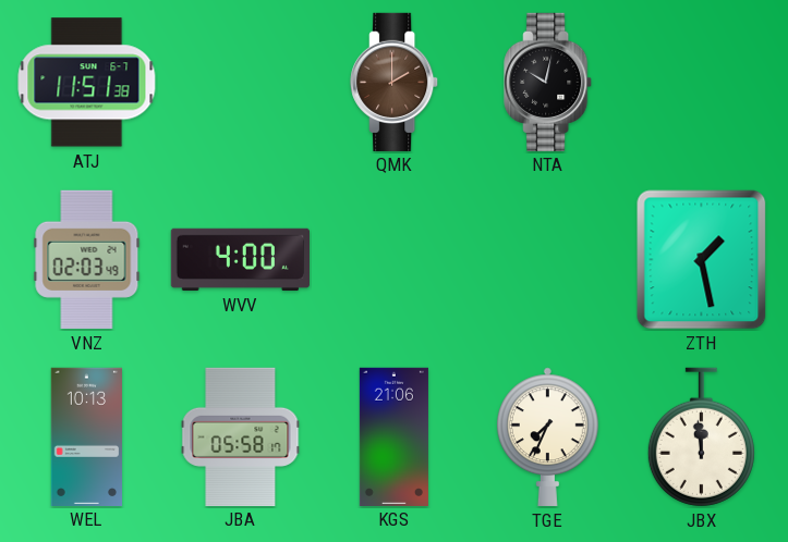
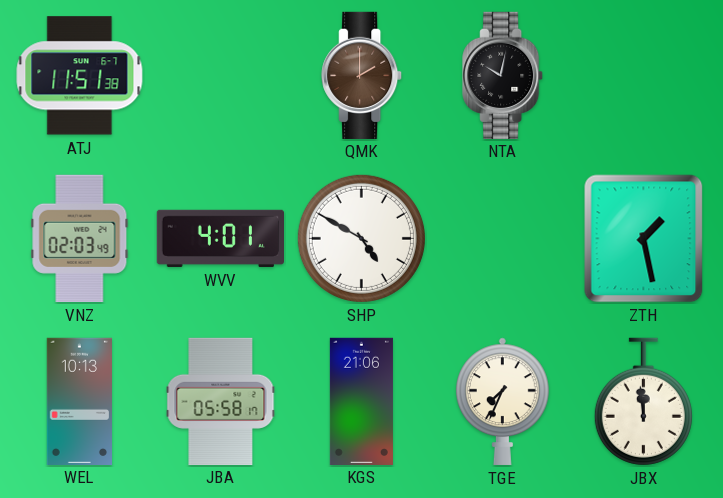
WVV: 4:00 -> 4:01
SHP: none -> 4:50
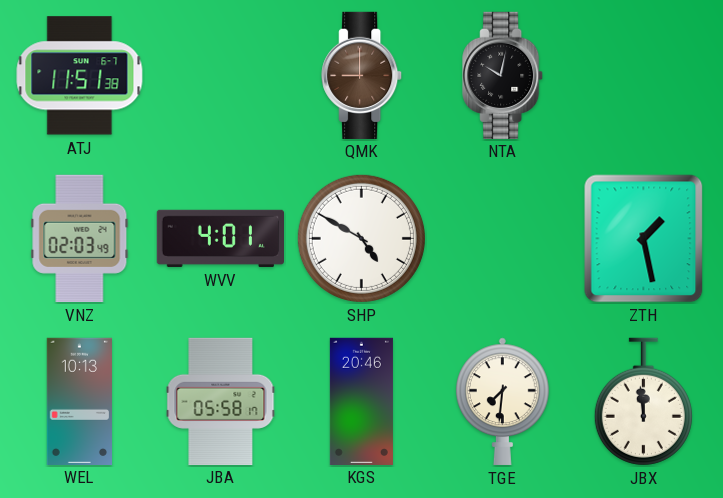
QMK: 2:00 -> 9:00
KGS: 21:06 -> 20:46
TGE: 7:34 -> 7:31
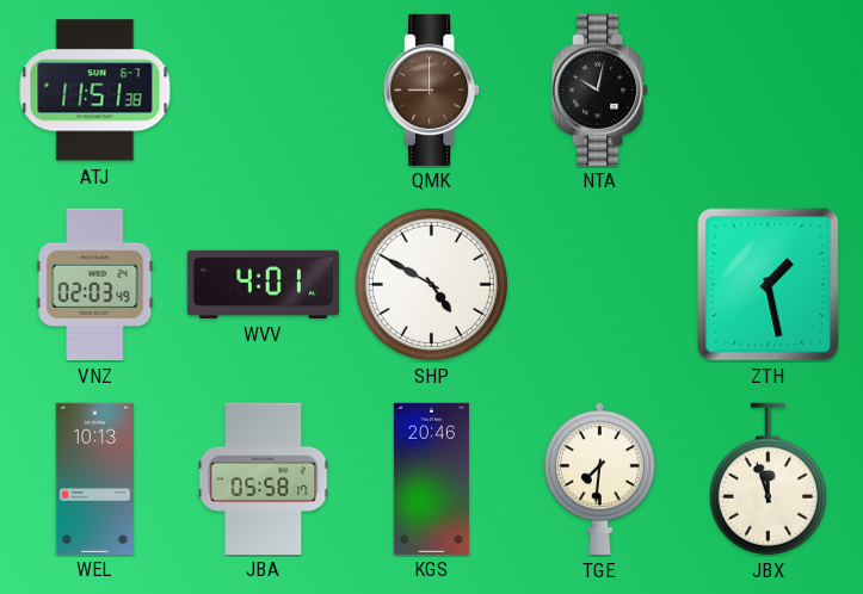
JBX: 11:59 -> 11:57
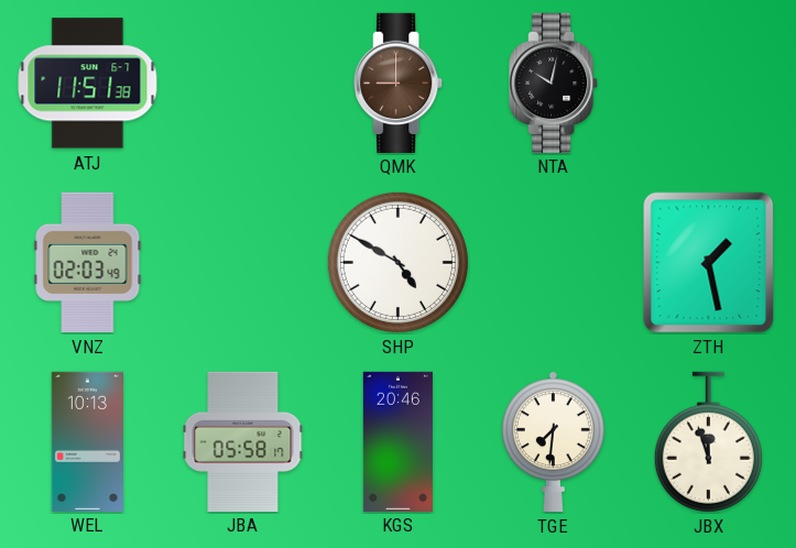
WVV: 4:01 -> none
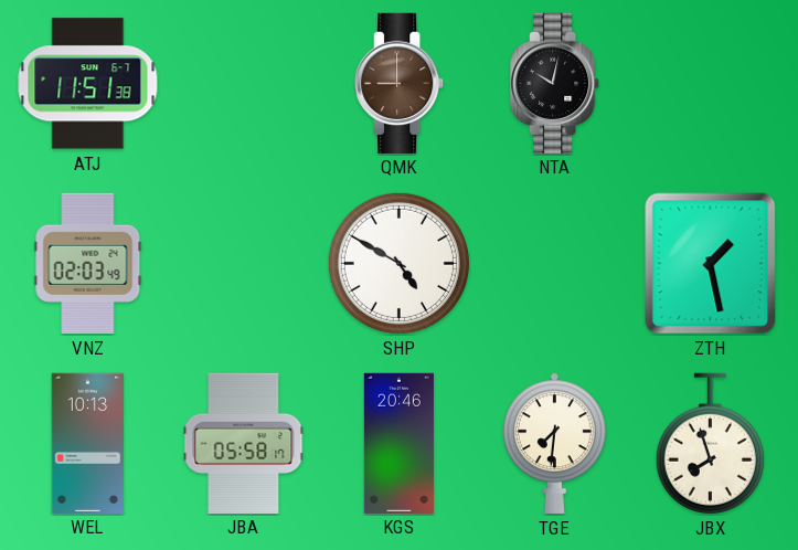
JBX: 11:57 -> 7:57
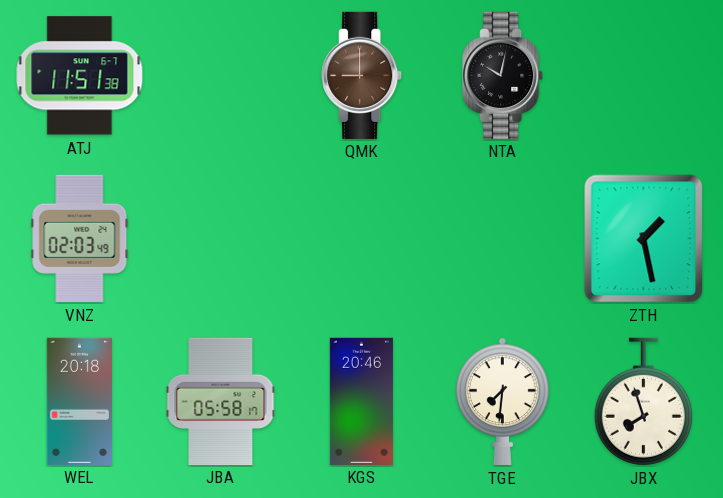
SHP: 4:50 -> none
WEL: 10:13 -> 20:18
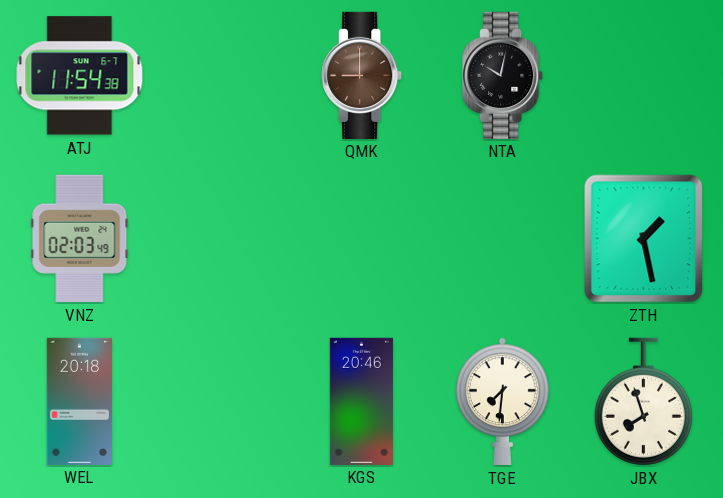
ATJ: 11:51 -> 11:54
JBA: 05:58 -> none
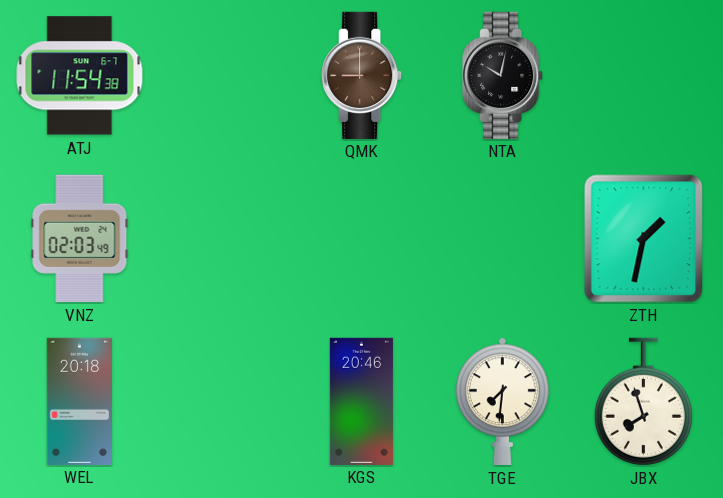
ZTH: 1:28 -> 1:32
